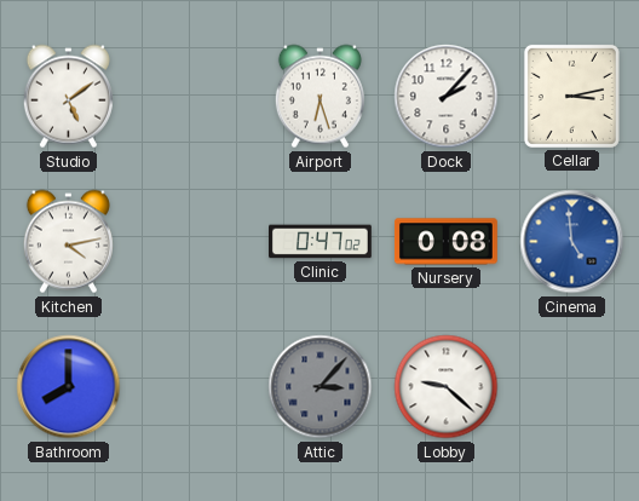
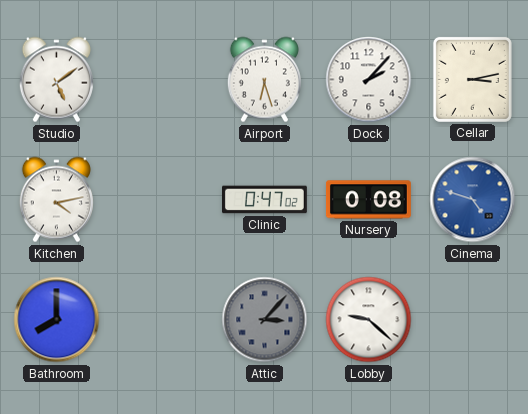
Cinema: 4:59 -> 4:48
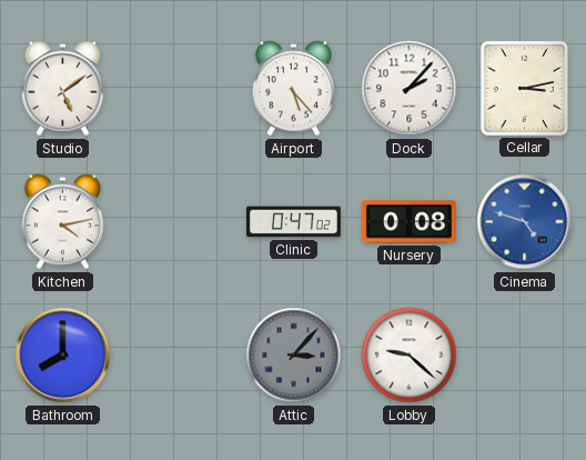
Airport: 6:27 -> 5:23
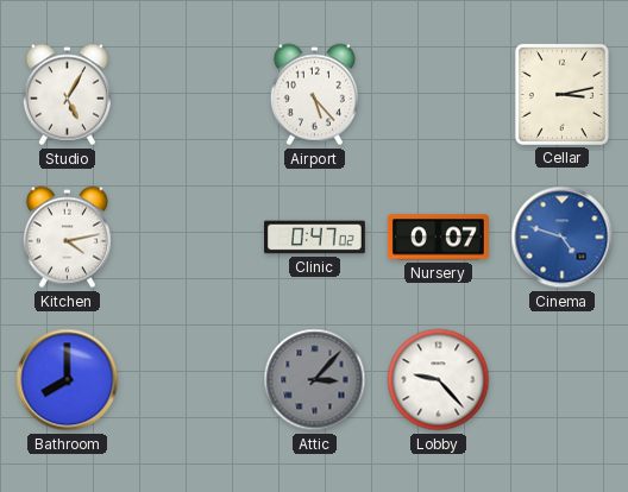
Studio: 5:09 -> 5:05
Dock: 2:07 -> none
Nursery: 0:08 -> 0:07
Lobby: 9:22 -> 9:23
